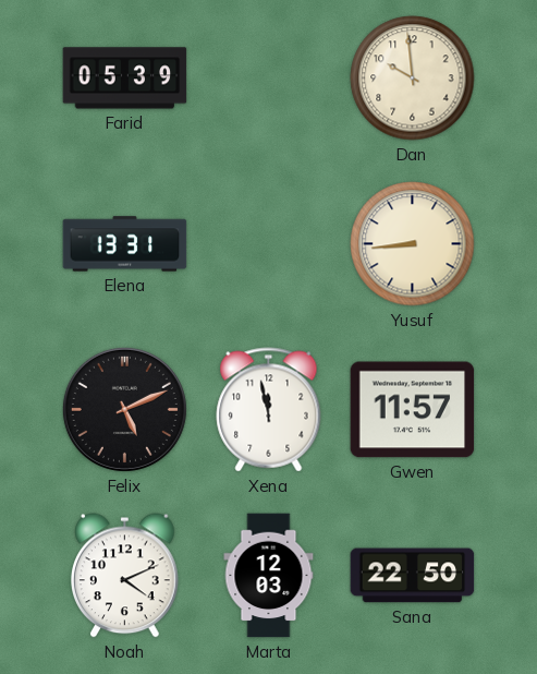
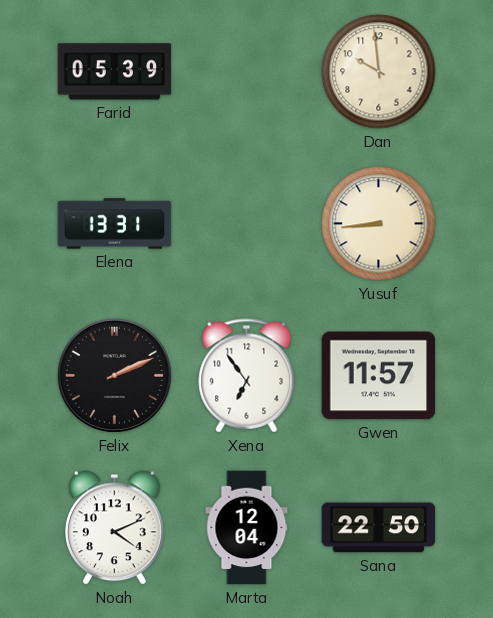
Felix: 5:11 -> 2:11
Xena: 11:58 -> 6:54
Marta: 12:03 -> 12:04
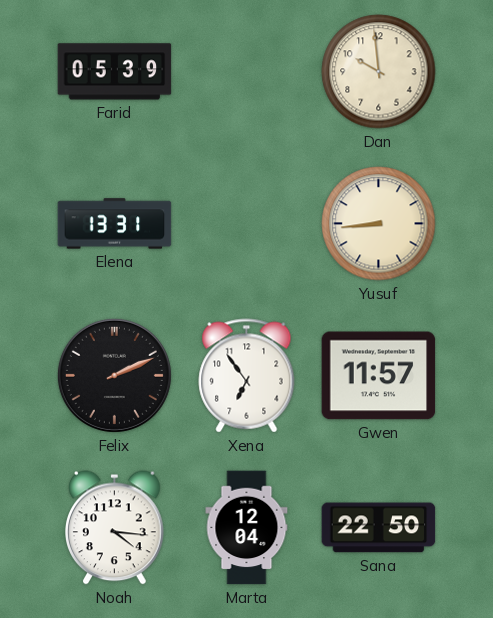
Noah: 4:11 -> 4:16
